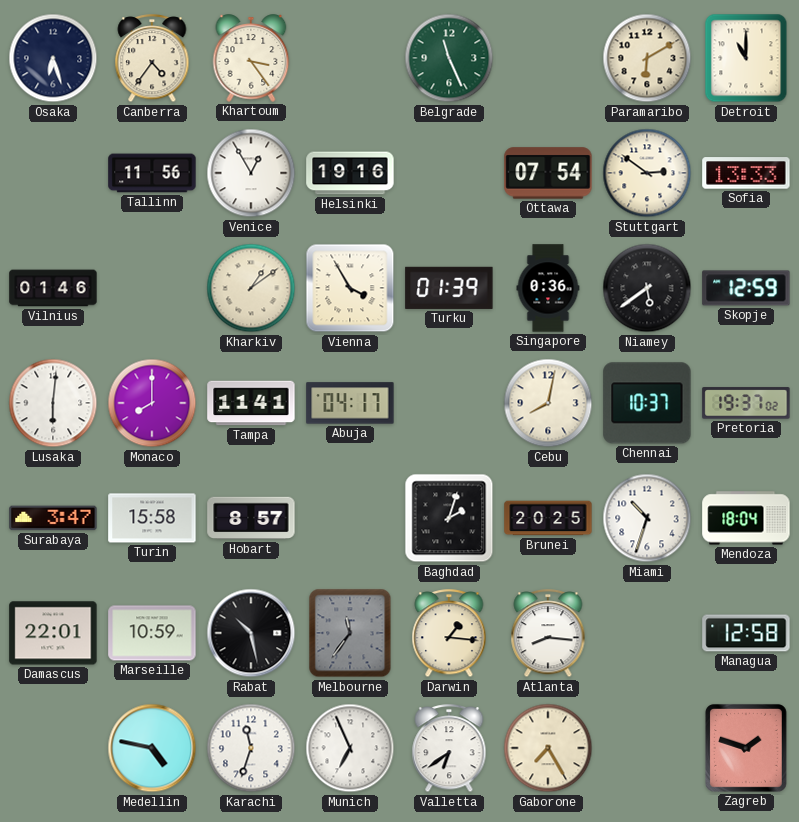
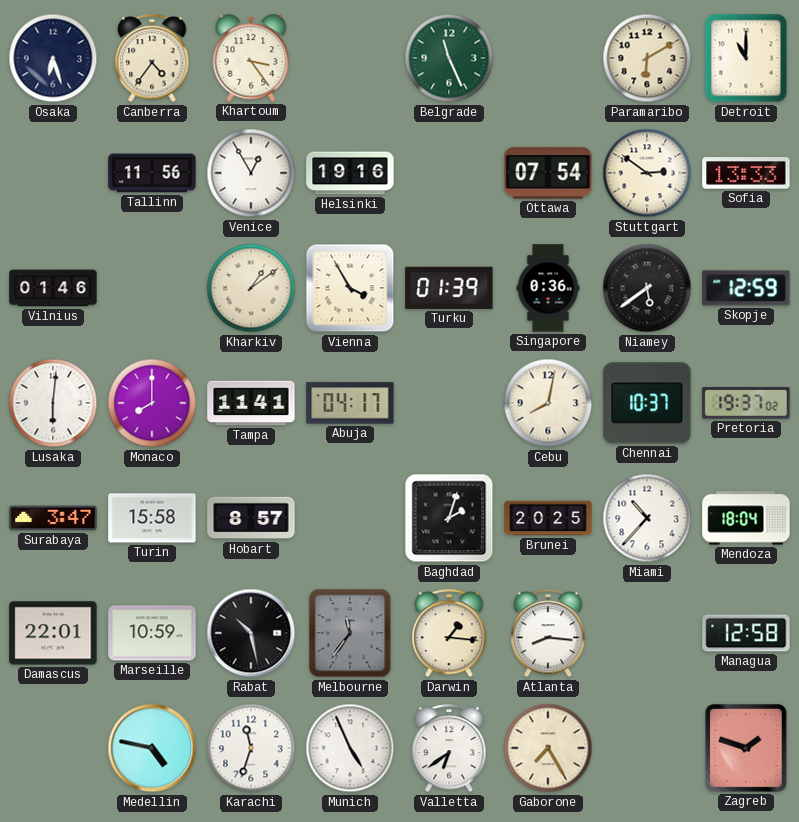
Miami: 10:33 -> 10:37
Munich: 6:56 -> 4:56
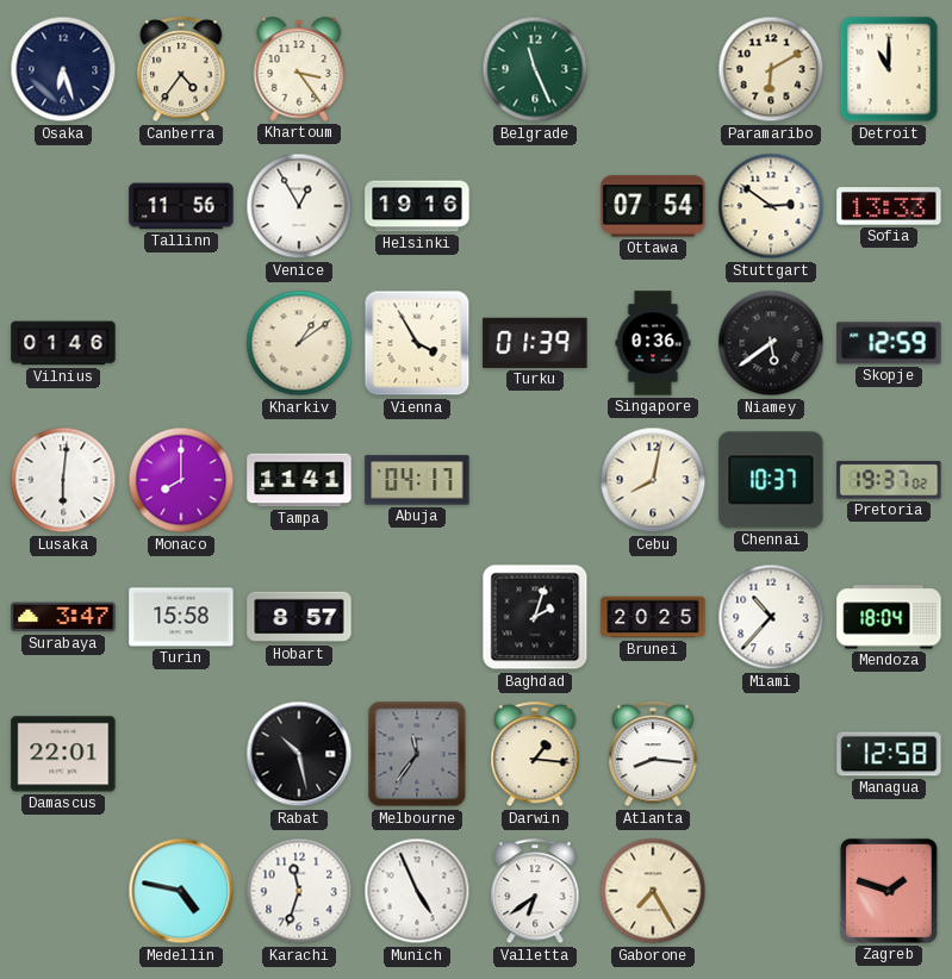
Marseille: 10:59 -> none
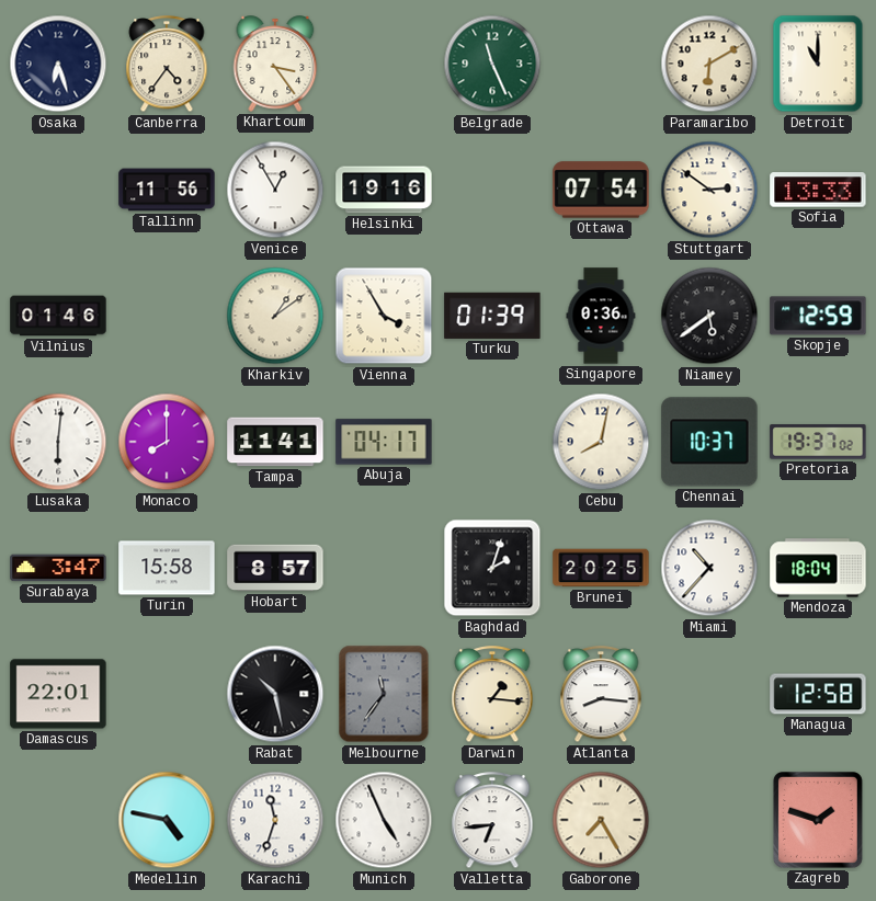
Valletta: 6:39 -> 6:44
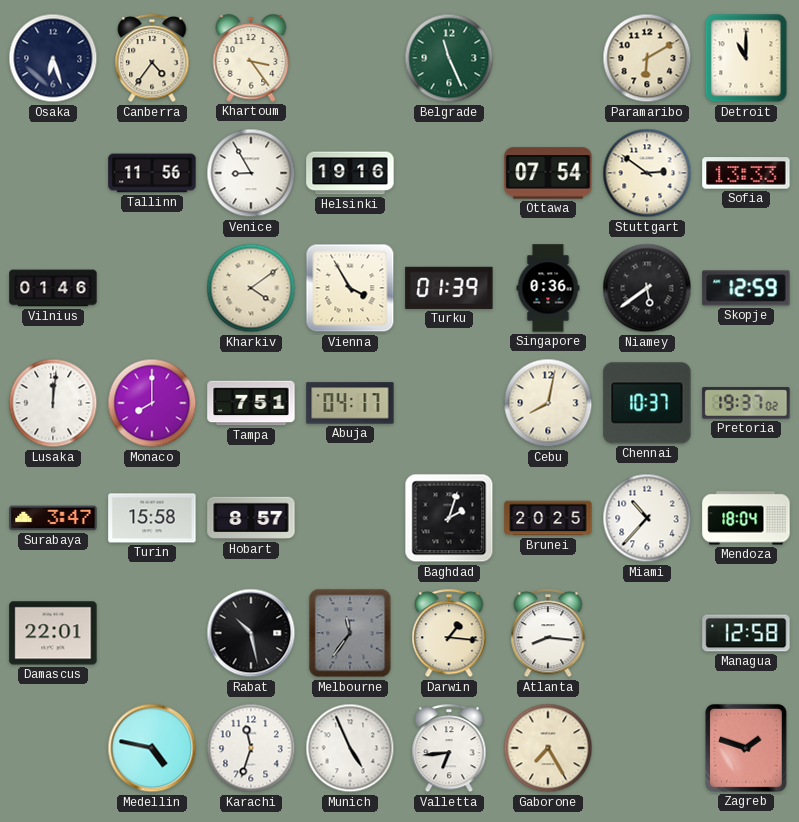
Venice: 12:55 -> 8:55
Kharkiv: 1:09 -> 4:09
Lusaka: 6:01 -> 12:01
Tampa: 11:41 -> 7:51
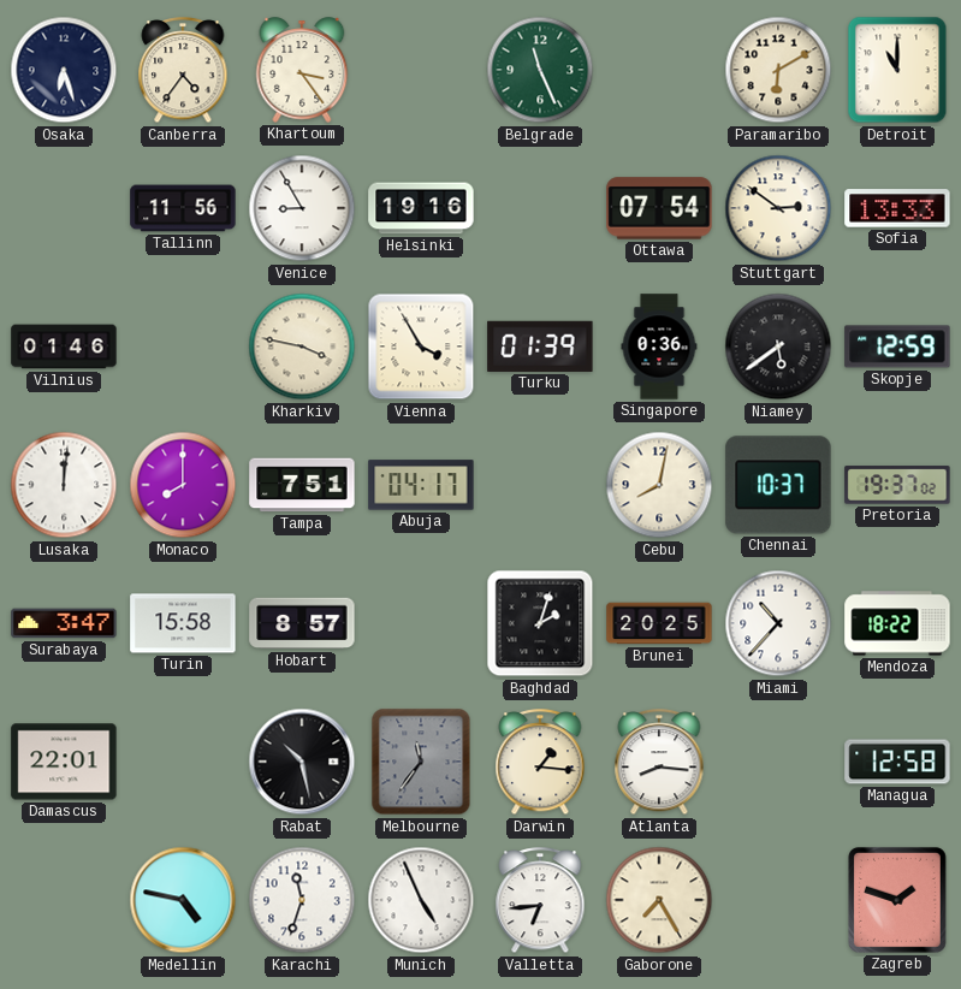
Kharkiv: 4:09 -> 3:47
Mendoza: 18:04 -> 18:22
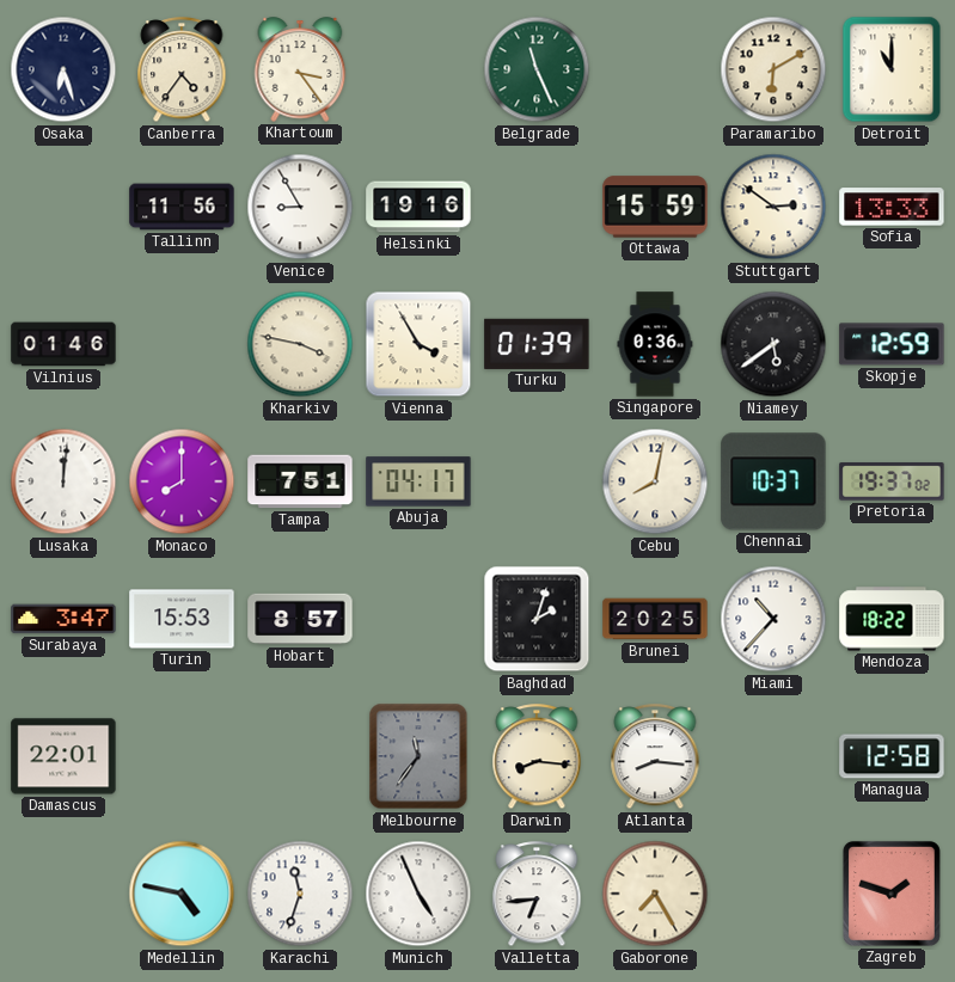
Ottawa: 07:54 -> 15:59
Turin: 15:58 -> 15:53
Rabat: 10:28 -> none
Darwin: 1:16 -> 8:16
